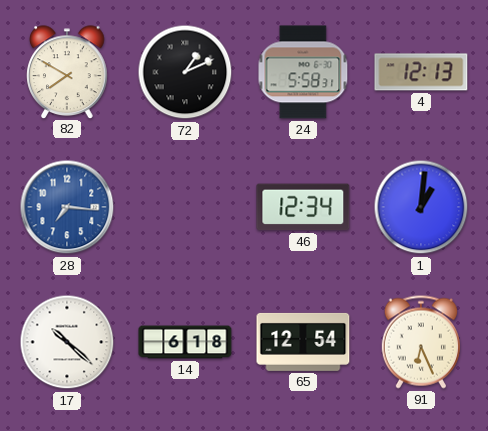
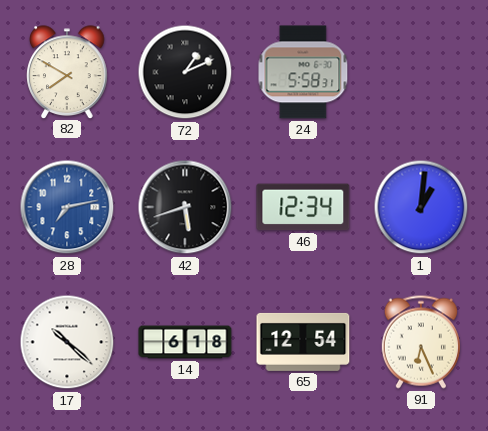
4: 12:13 -> none
28: 7:16 -> 7:13
42: none -> 5:42
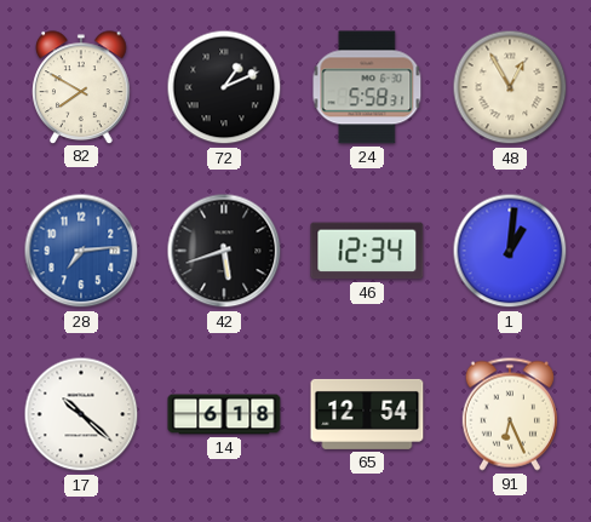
48: none -> 12:55
28: 7:13 -> 7:14
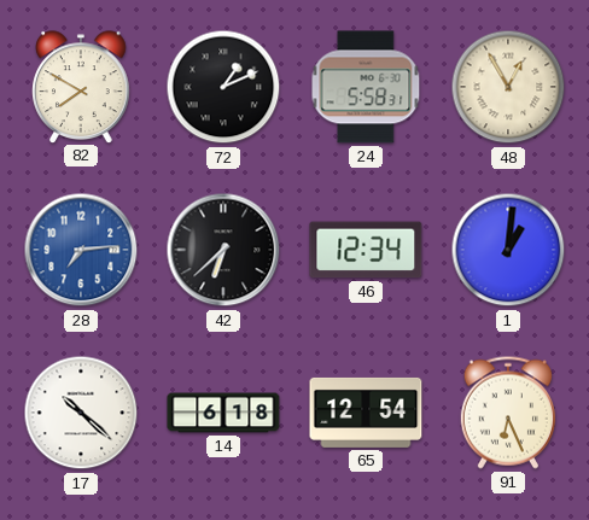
42: 5:42 -> 6:38
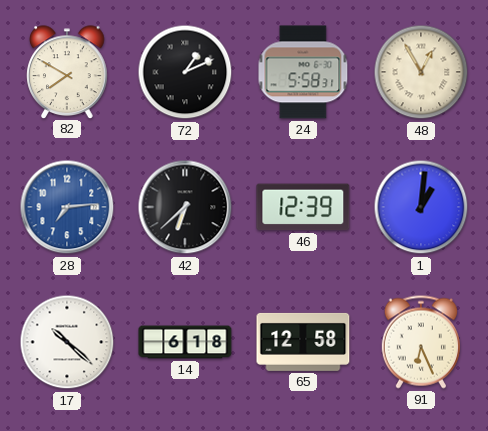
46: 12:34 -> 12:39
65: 12:54 -> 12:58
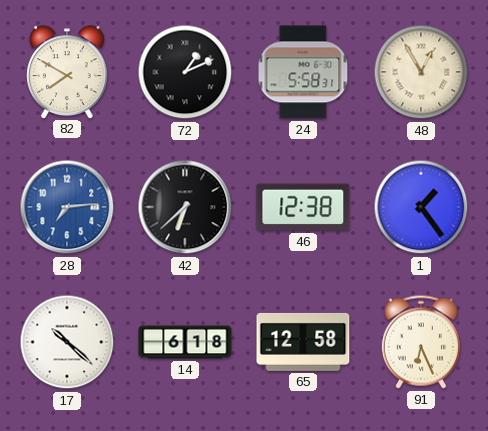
46: 12:39 -> 12:38
1: 1:01 -> 1:24
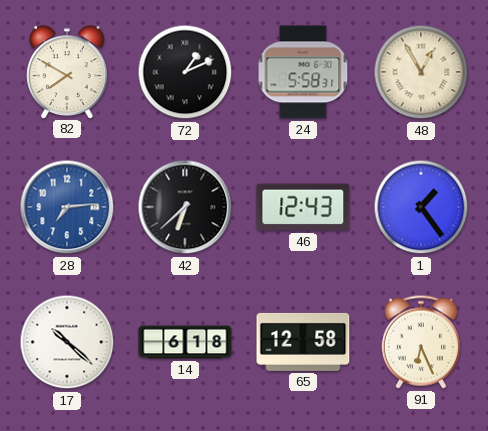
46: 12:38 -> 12:43
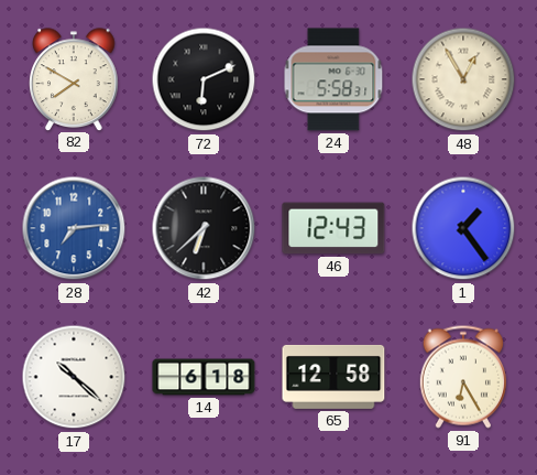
72: 1:11 -> 6:11
91: 6:26 -> 6:25
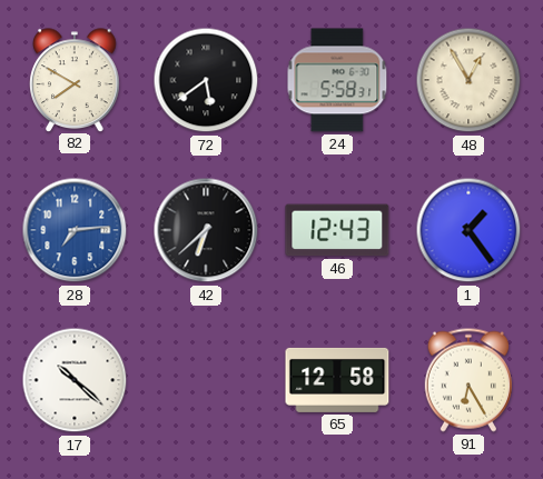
72: 6:11 -> 5:39
14: 6:18 -> none
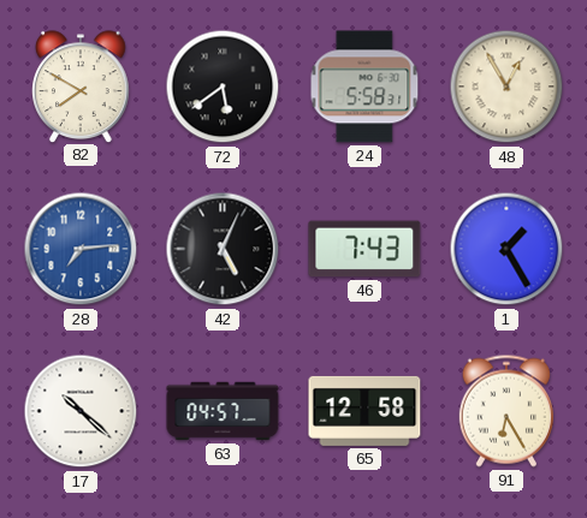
42: 6:38 -> 5:04
46: 12:43 -> 7:43
1: 1:24 -> 1:25
63: none -> 04:57
